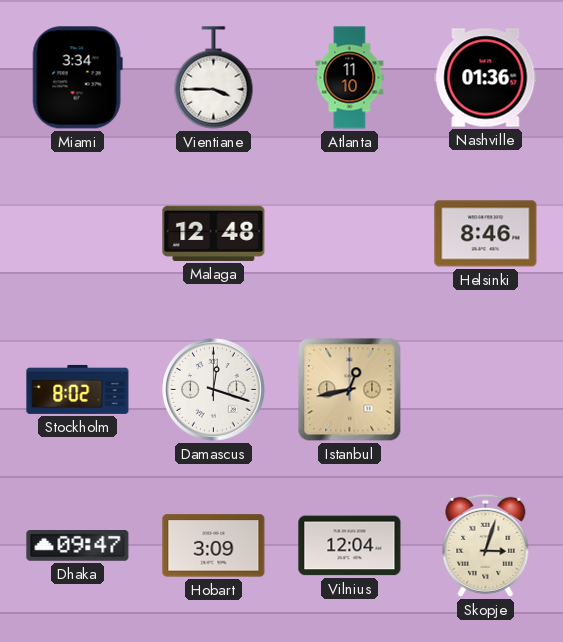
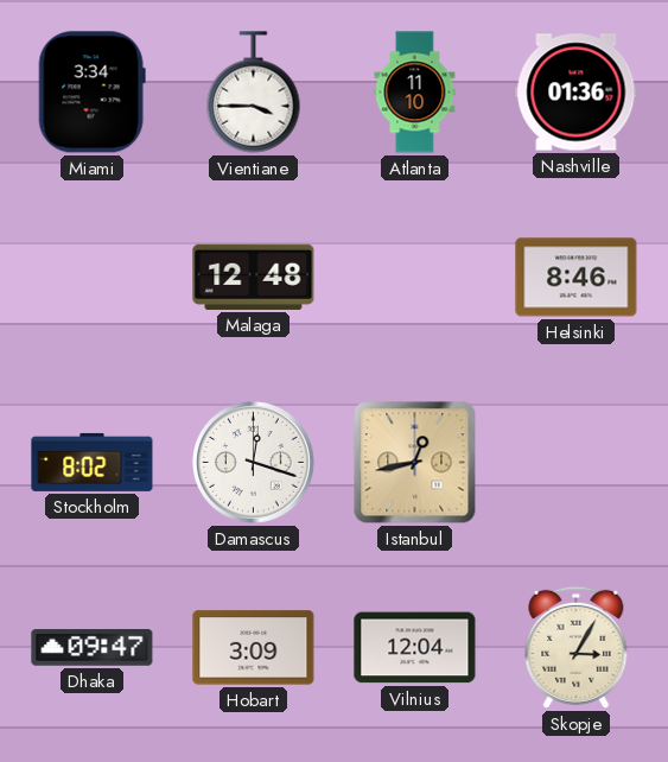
Skopje: 3:03 -> 3:05
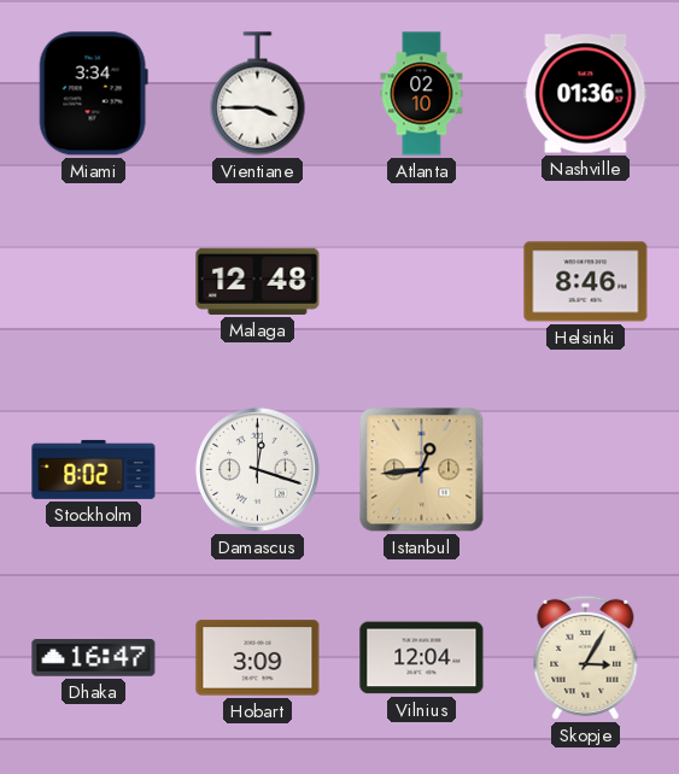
Atlanta: 11:10 -> 02:10
Istanbul: 12:43 -> 12:44
Dhaka: 09:47 -> 16:47
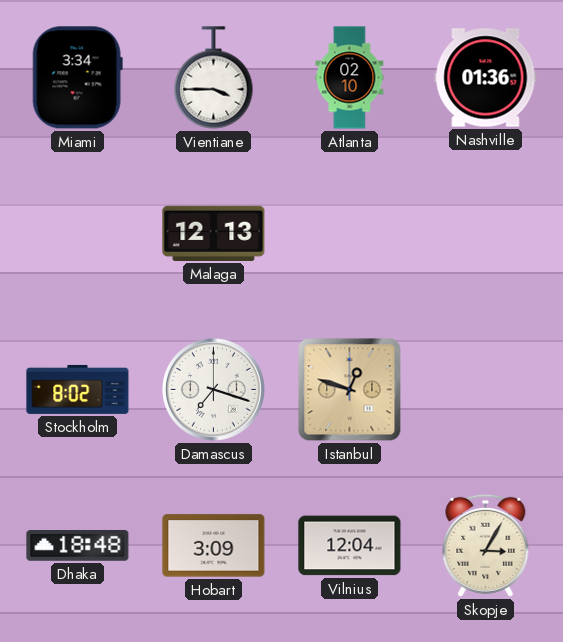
Malaga: 12:48 -> 12:13
Helsinki: 8:46 -> none
Damascus: 12:18 -> 7:18
Istanbul: 12:44 -> 12:48
Dhaka: 16:47 -> 18:48
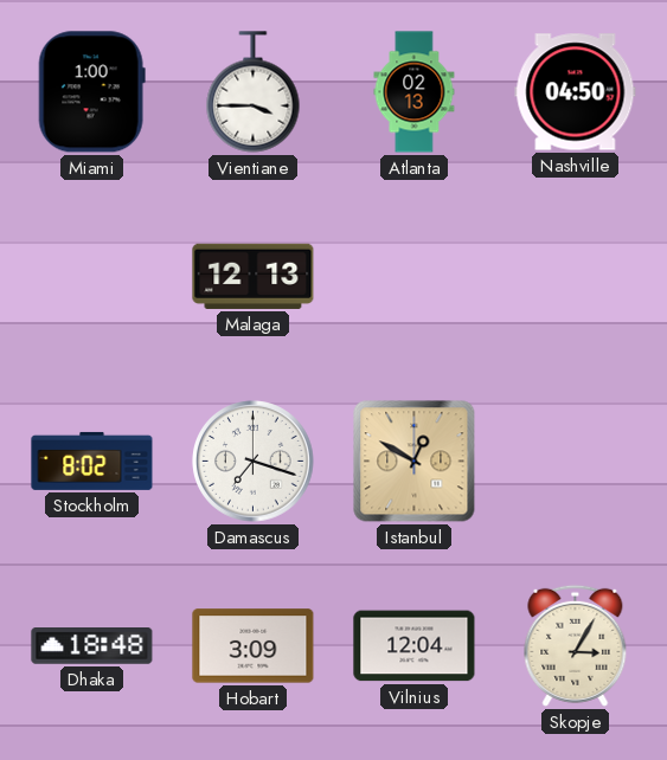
Miami: 3:34 -> 1:00
Atlanta: 02:10 -> 02:13
Nashville: 01:36 -> 04:50
Istanbul: 12:48 -> 12:50
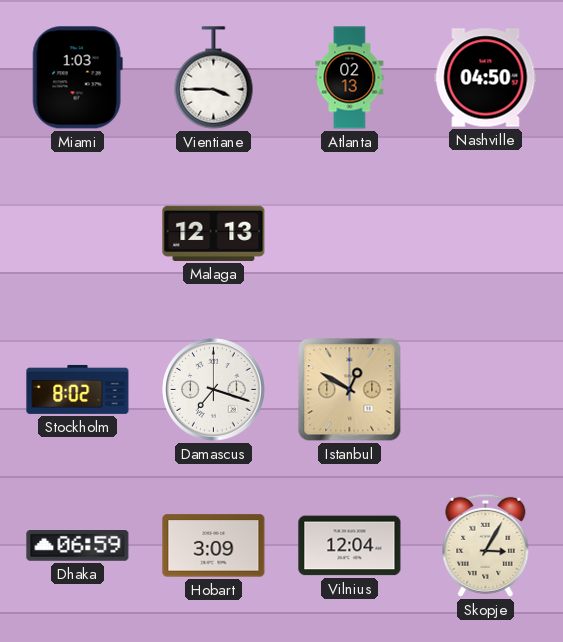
Miami: 1:00 -> 1:03
Dhaka: 18:48 -> 06:59
